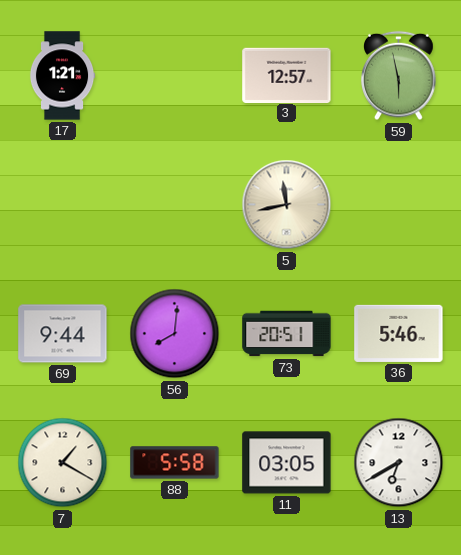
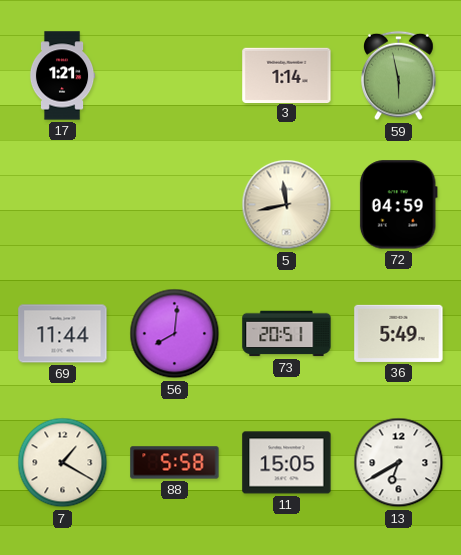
3: 12:57 -> 1:14
72: none -> 04:59
69: 9:44 -> 11:44
36: 5:46 -> 5:49
11: 03:05 -> 15:05
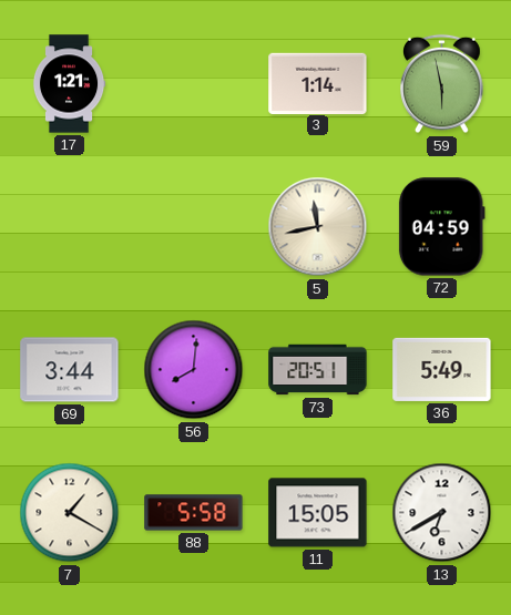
69: 11:44 -> 3:44
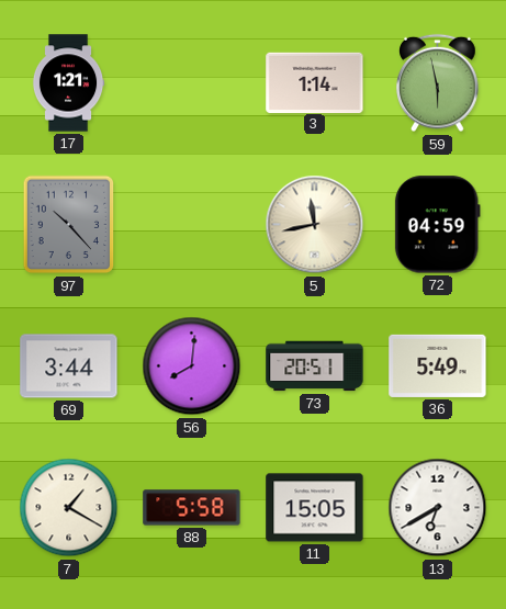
97: none -> 10:23
